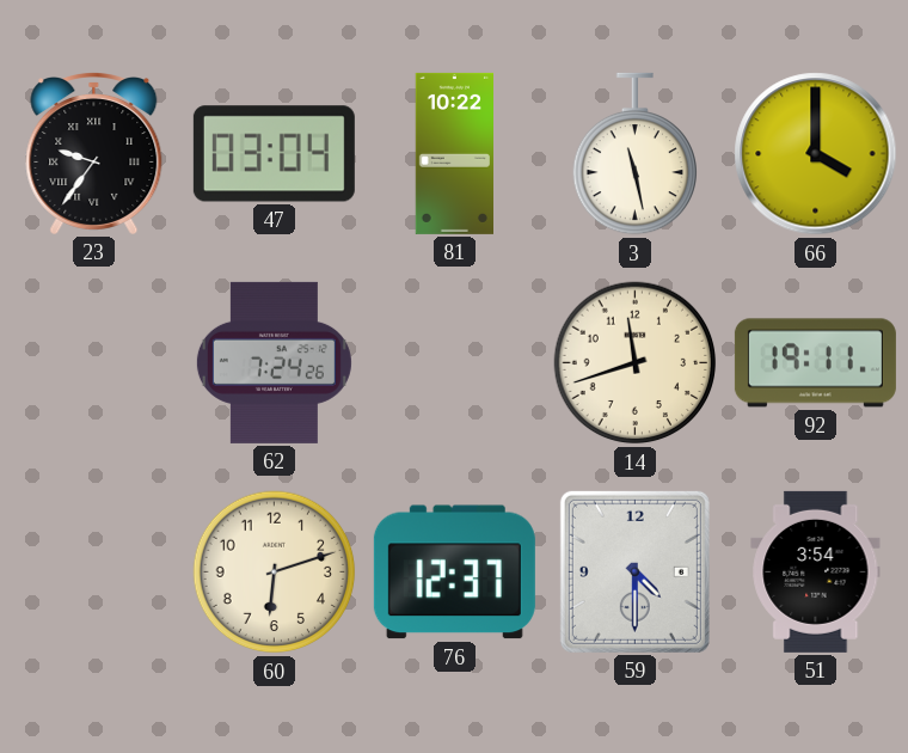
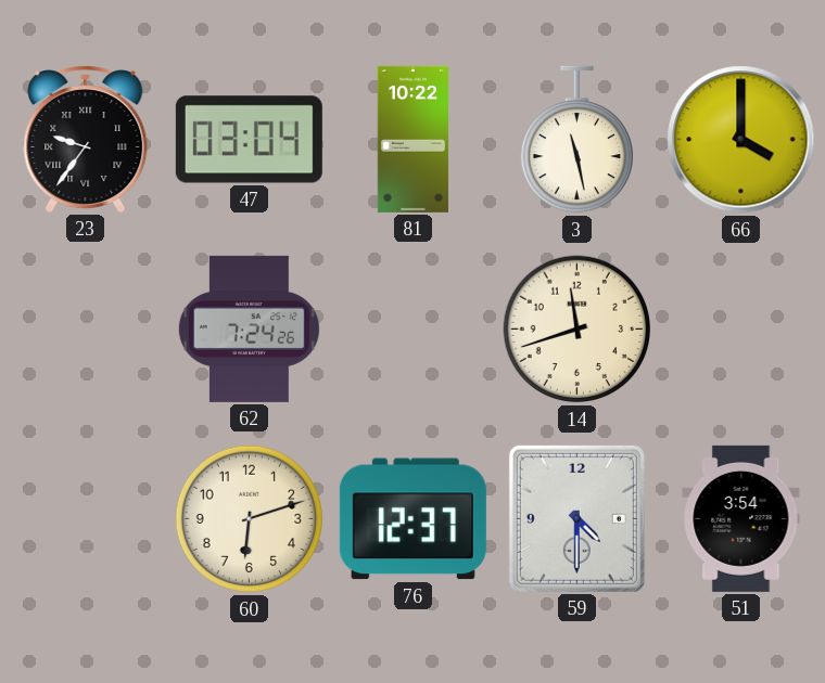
92: 19:11 -> none
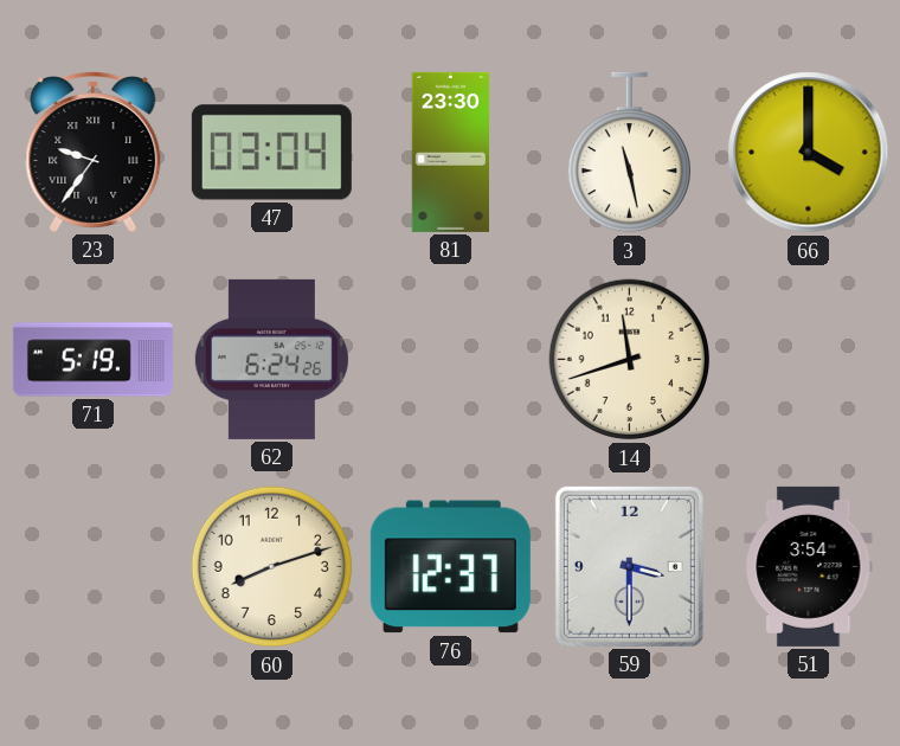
81: 10:22 -> 23:30
71: none -> 5:19
62: 7:24 -> 6:24
60: 6:12 -> 8:12
59: 4:30 -> 3:30
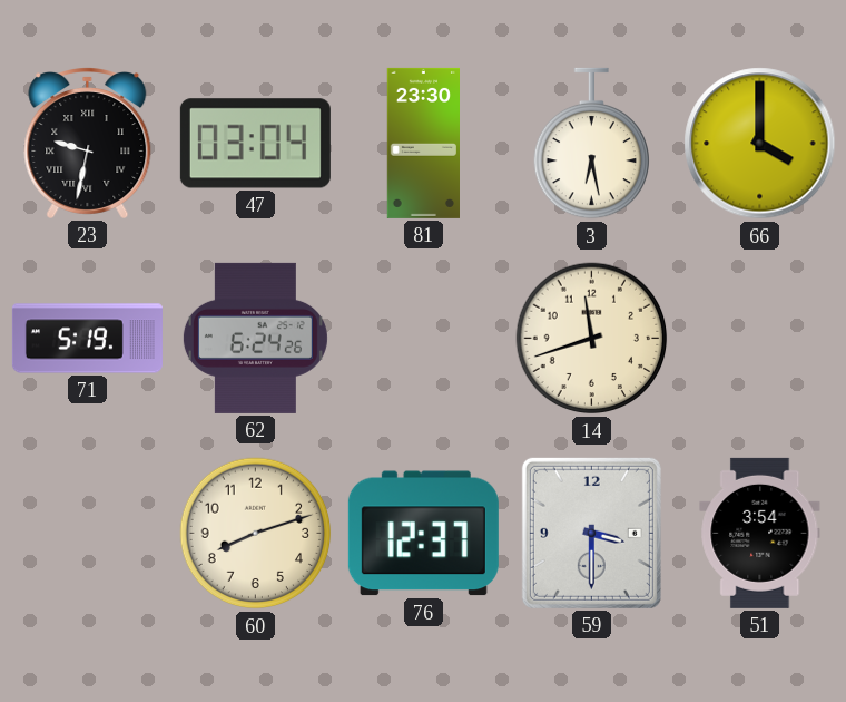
23: 9:36 -> 9:32
3: 11:28 -> 6:28
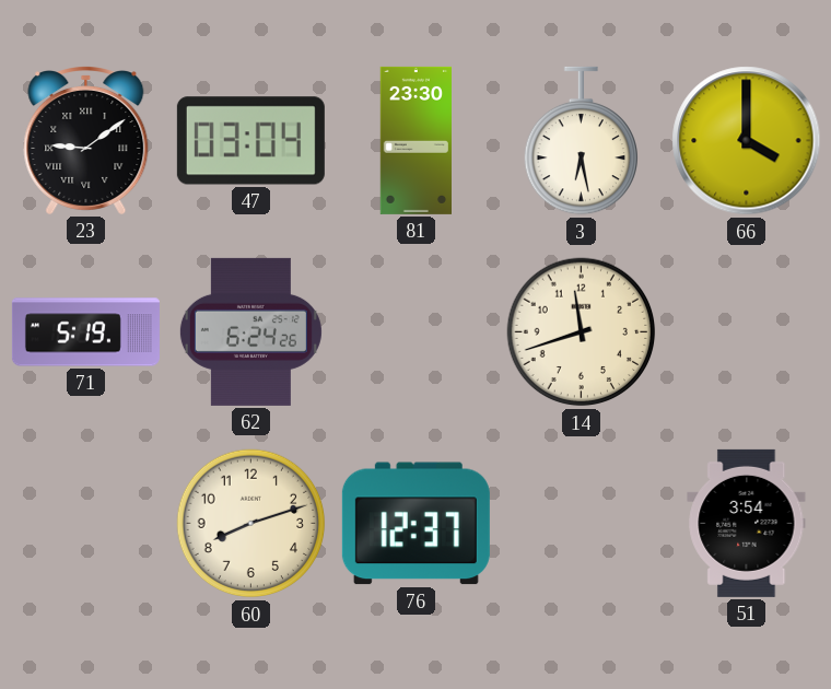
23: 9:32 -> 9:09
59: 3:30 -> none
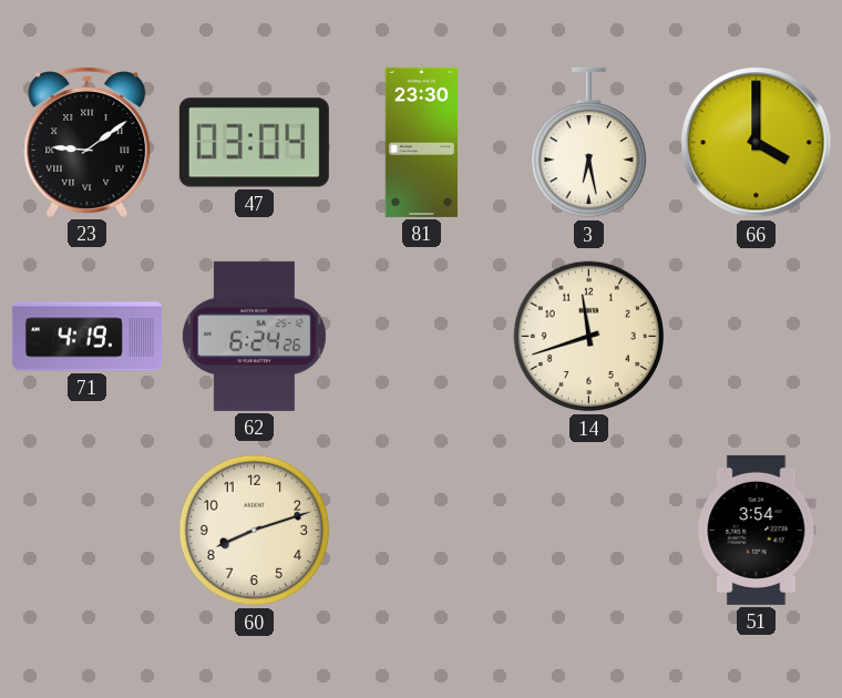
71: 5:19 -> 4:19
76: 12:37 -> none
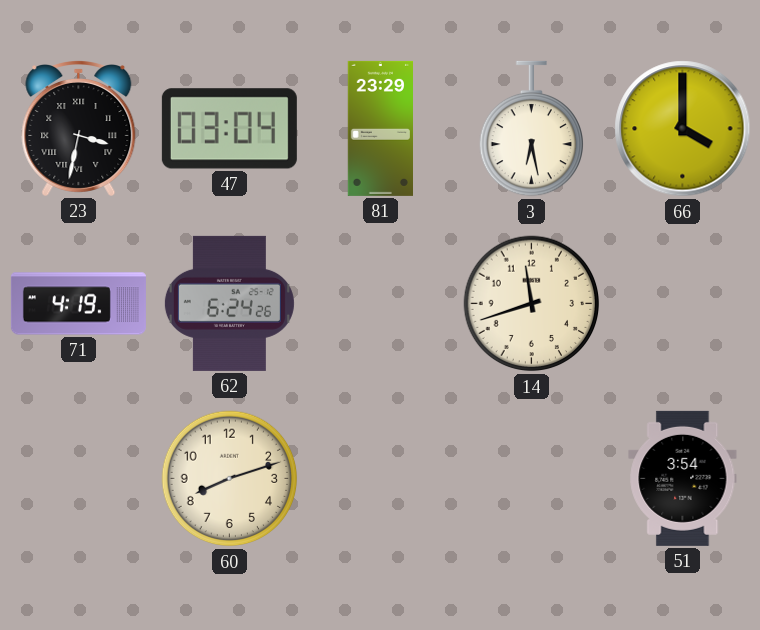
23: 9:09 -> 3:32
81: 23:30 -> 23:29
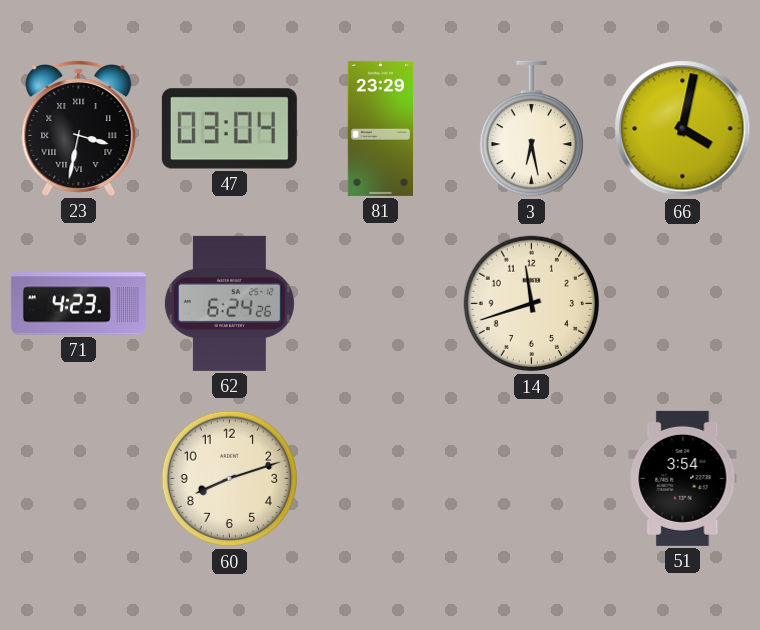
66: 4:00 -> 4:02
71: 4:19 -> 4:23
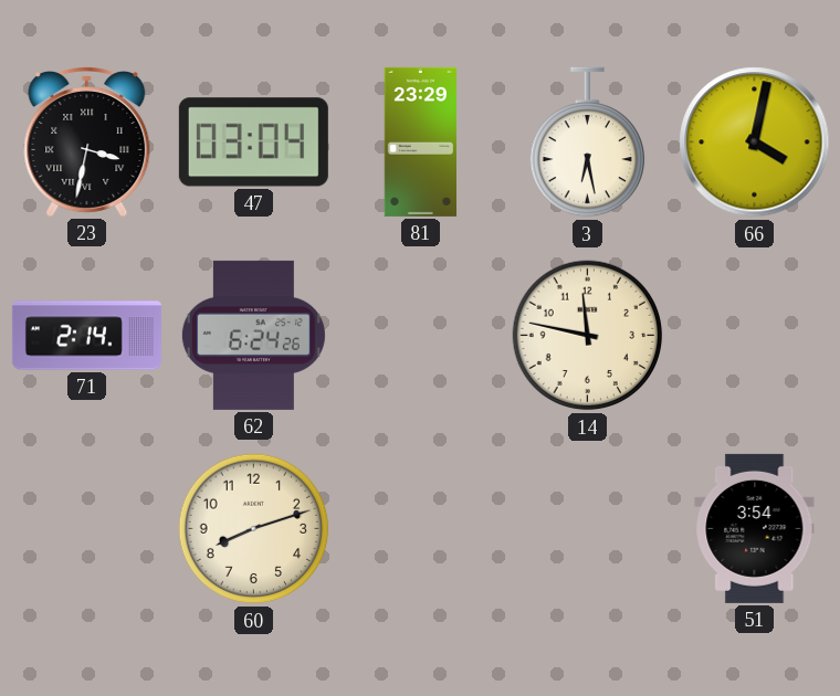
71: 4:23 -> 2:14
14: 11:42 -> 11:47
